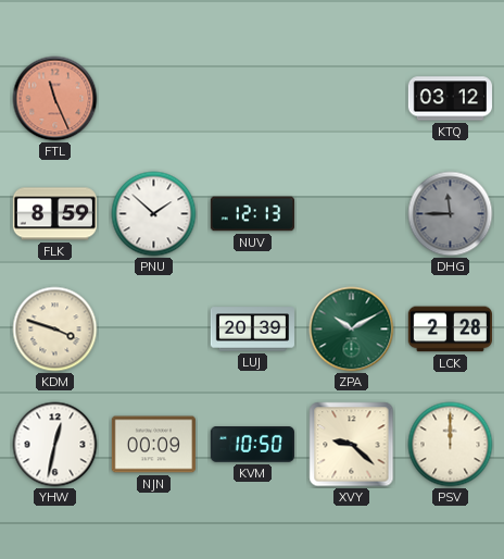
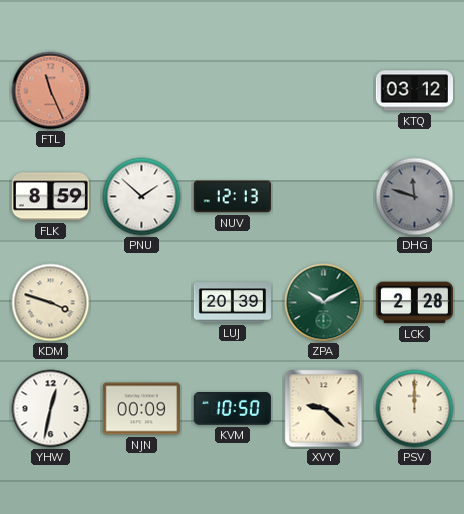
DHG: 11:45 -> 11:48
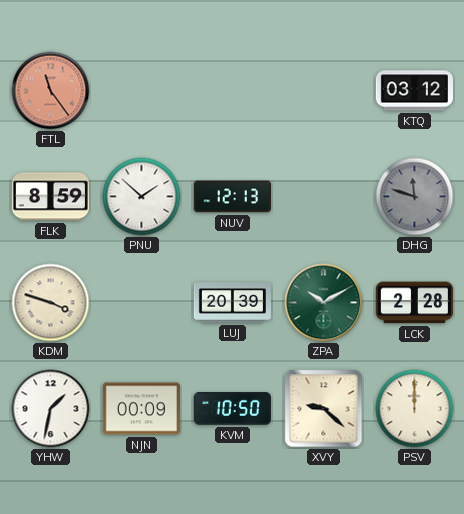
FTL: 11:26 -> 11:24
YHW: 12:32 -> 1:32
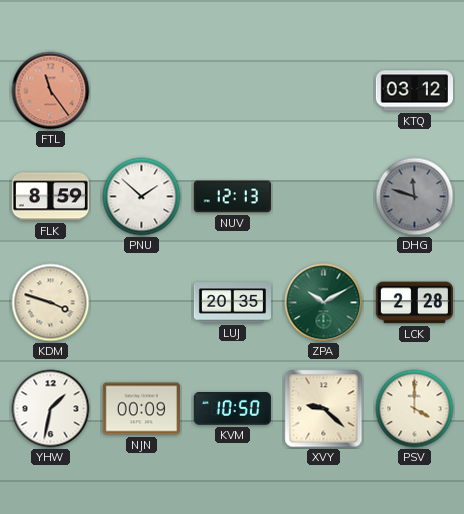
LUJ: 20:39 -> 20:35
PSV: 12:00 -> 4:00
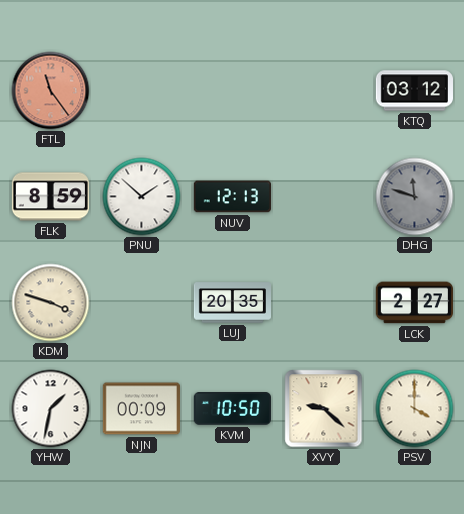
ZPA: 10:10 -> none
LCK: 2:28 -> 2:27
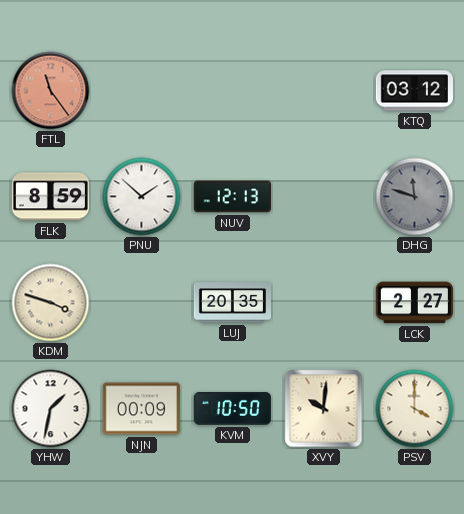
XVY: 9:22 -> 10:01
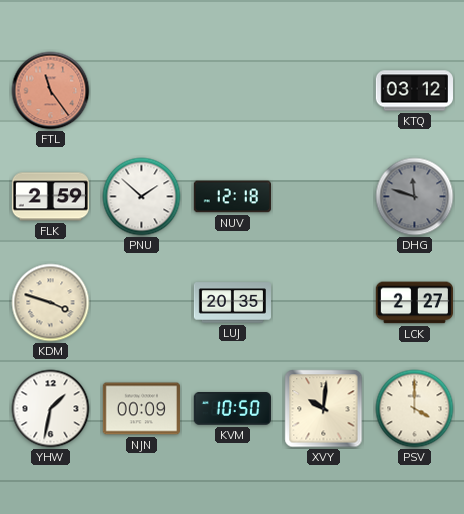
FLK: 8:59 -> 2:59
NUV: 12:13 -> 12:18
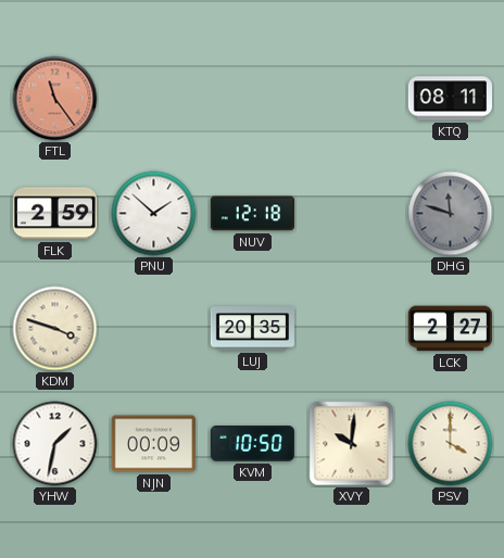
KTQ: 03:12 -> 08:11
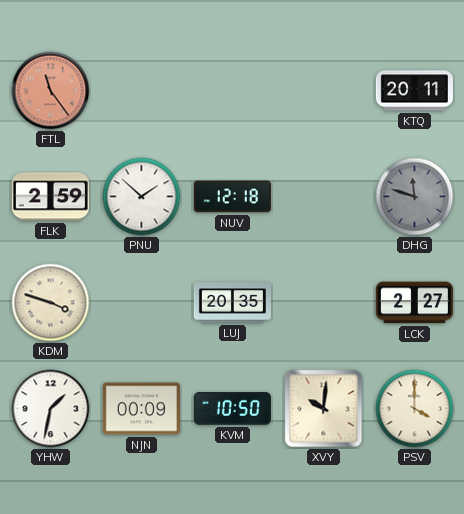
KTQ: 08:11 -> 20:11
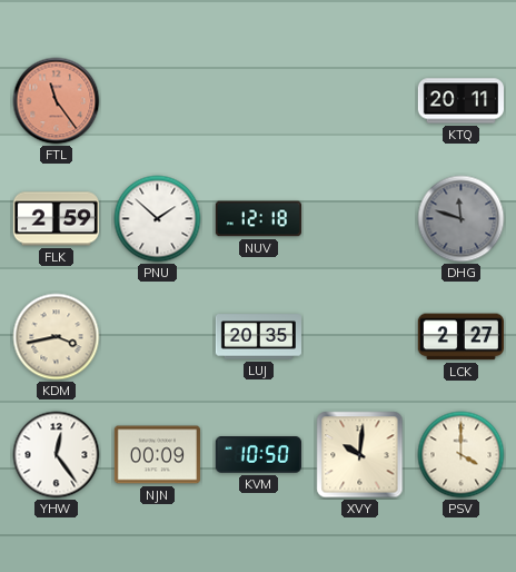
KDM: 3:48 -> 3:43
YHW: 1:32 -> 12:24
